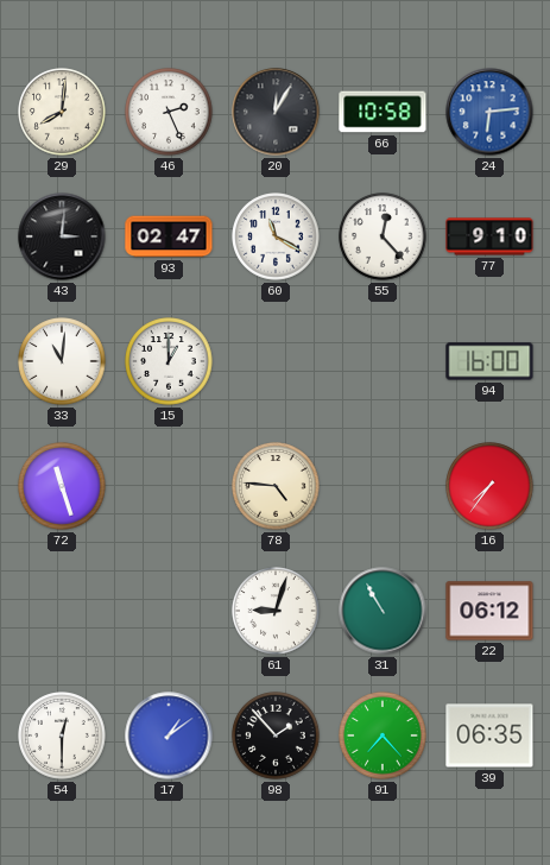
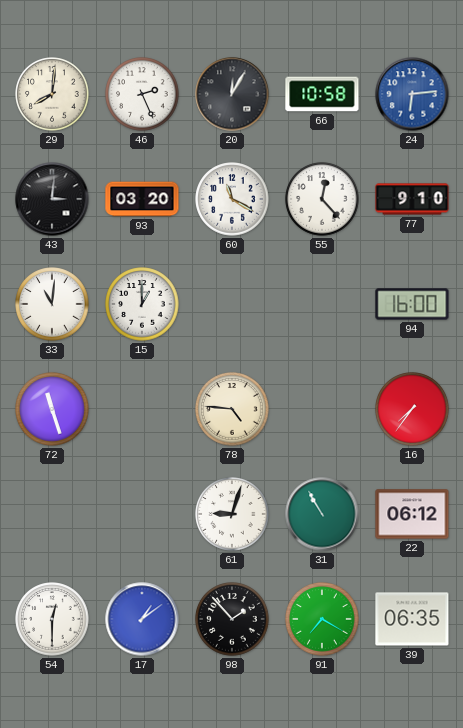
93: 02:47 -> 03:20
91: 7:23 -> 7:20
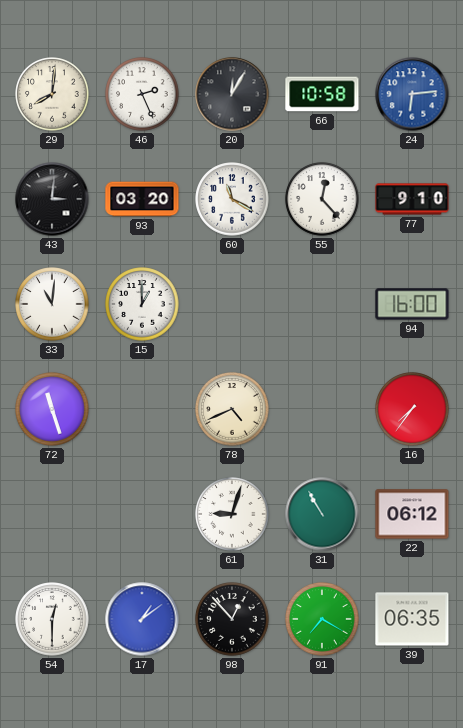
78: 4:46 -> 4:41
98: 1:53 -> 12:53
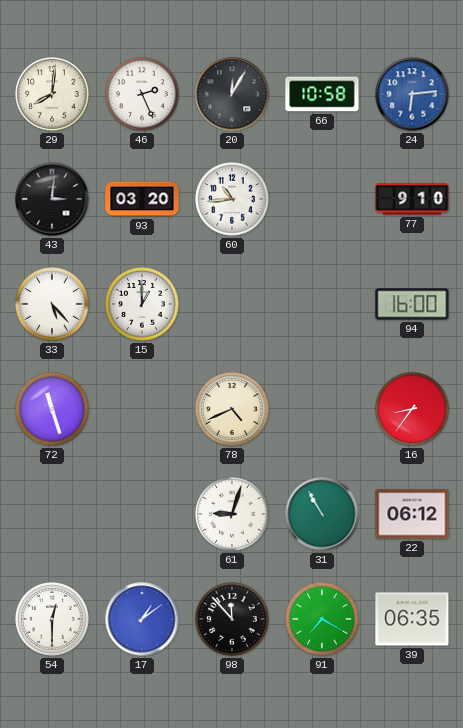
60: 11:20 -> 10:44
55: 12:23 -> none
33: 11:01 -> 5:23
16: 7:36 -> 8:36
98: 12:53 -> 11:53
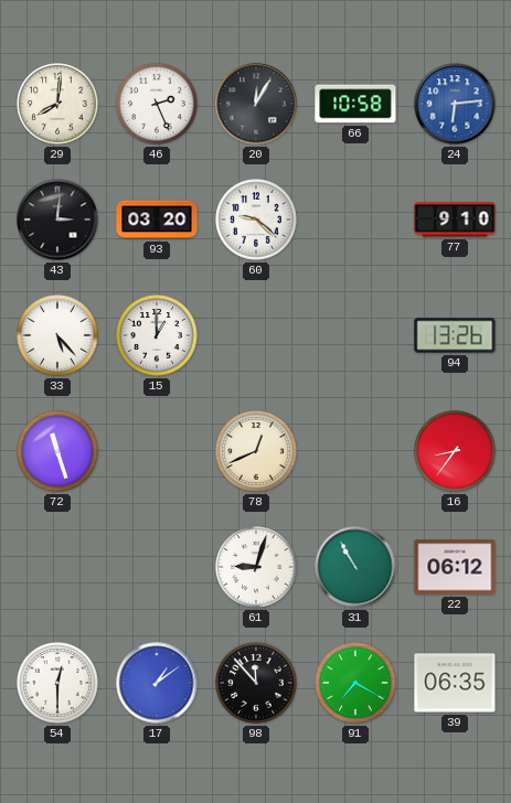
60: 10:44 -> 9:22
94: 16:00 -> 13:26
78: 4:41 -> 12:41
